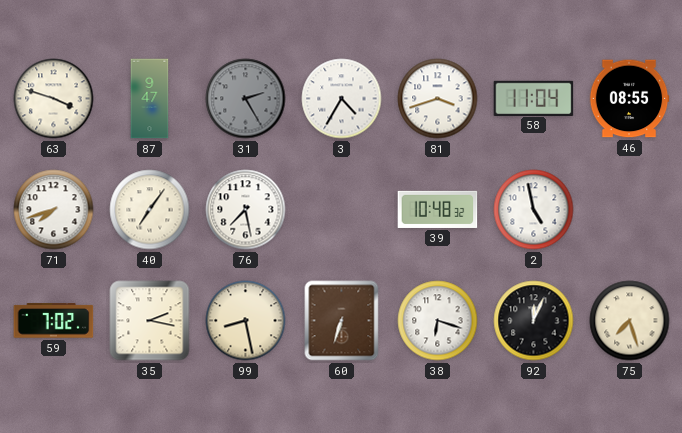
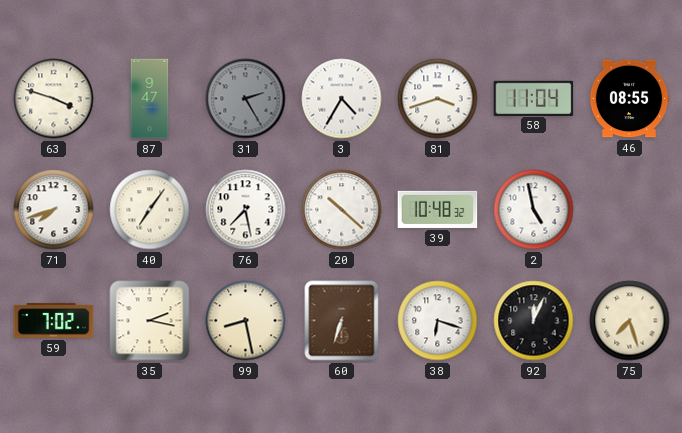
20: none -> 10:22
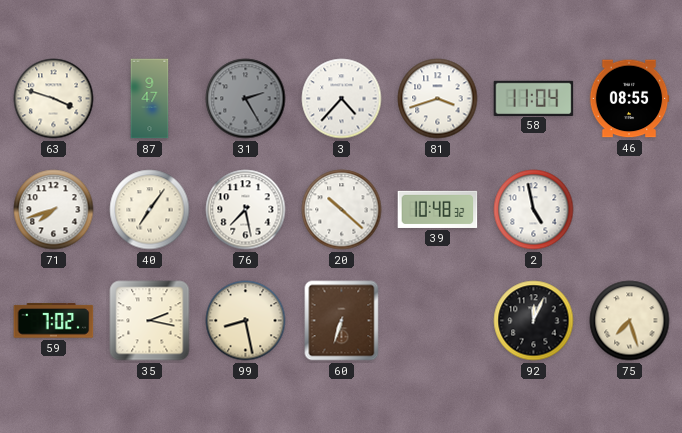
3: 4:35 -> 4:37
38: 6:18 -> none
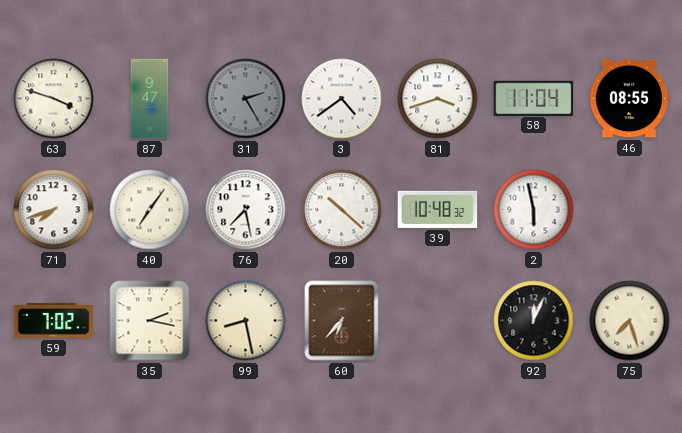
3: 4:37 -> 4:39
2: 4:58 -> 5:58
60: 6:33 -> 6:37
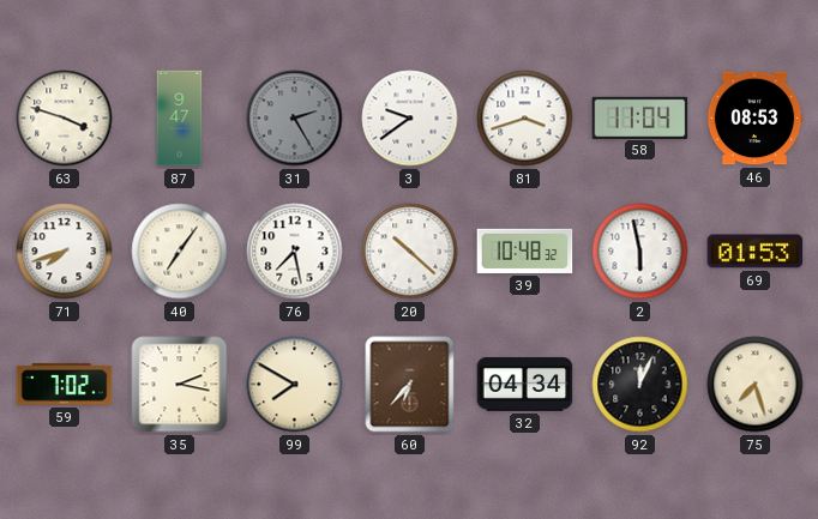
3: 4:39 -> 9:39
46: 08:55 -> 08:53
69: none -> 01:53
99: 8:28 -> 7:50
32: none -> 04:34
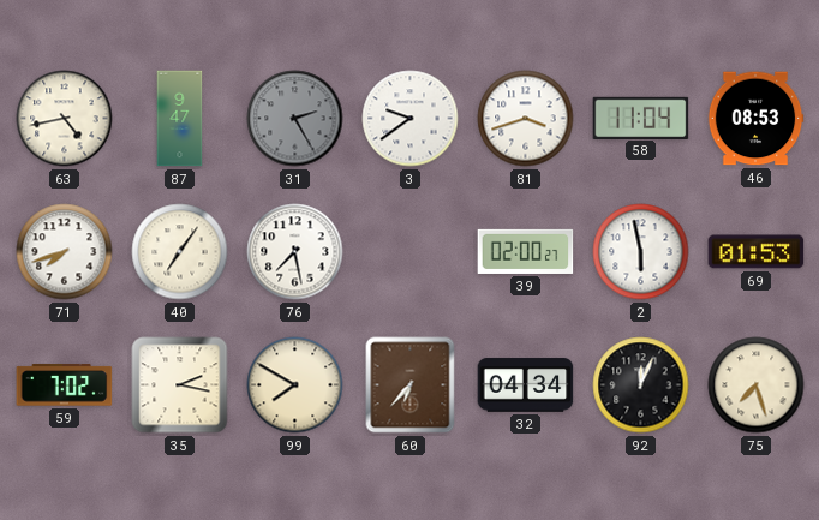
63: 3:48 -> 4:43
20: 10:22 -> none
39: 10:48 -> 02:00
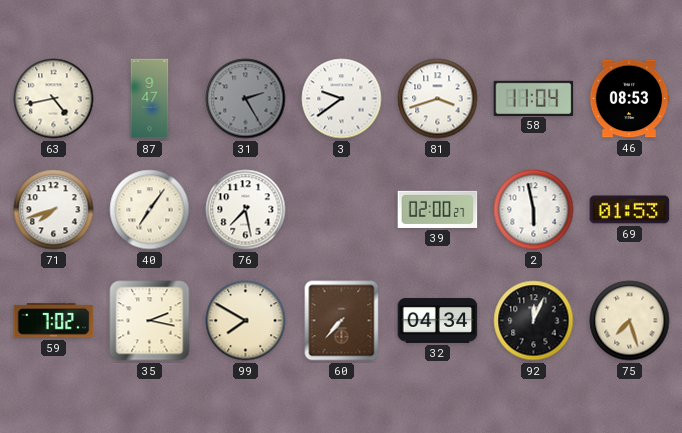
60: 6:37 -> 7:37
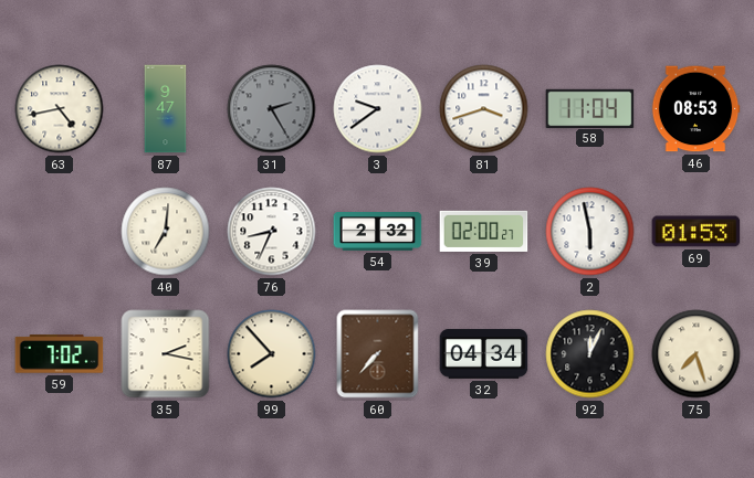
71: 7:42 -> none
40: 7:06 -> 7:01
76: 7:28 -> 8:34
54: none -> 2:32
99: 7:50 -> 7:53
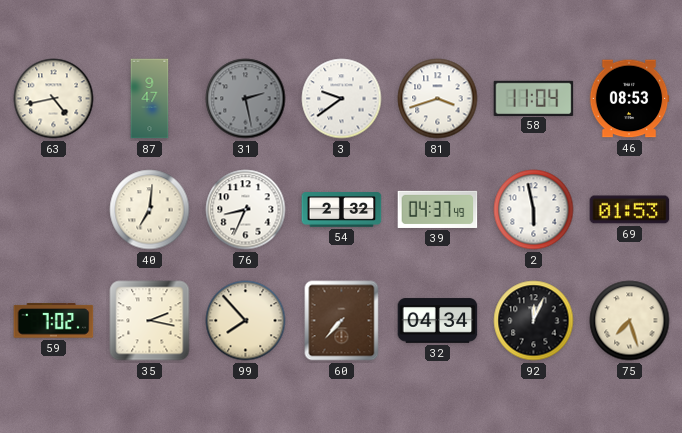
31: 2:25 -> 2:28
39: 02:00 -> 04:37
